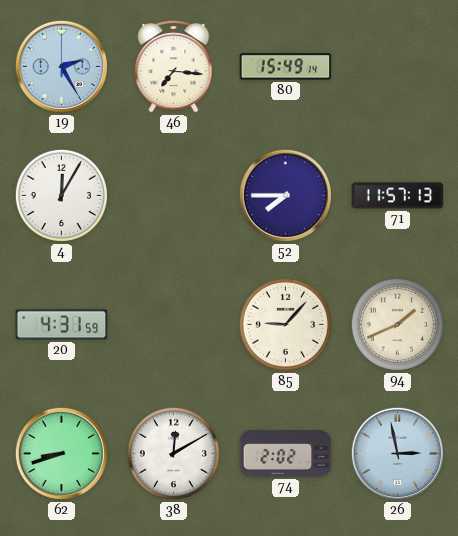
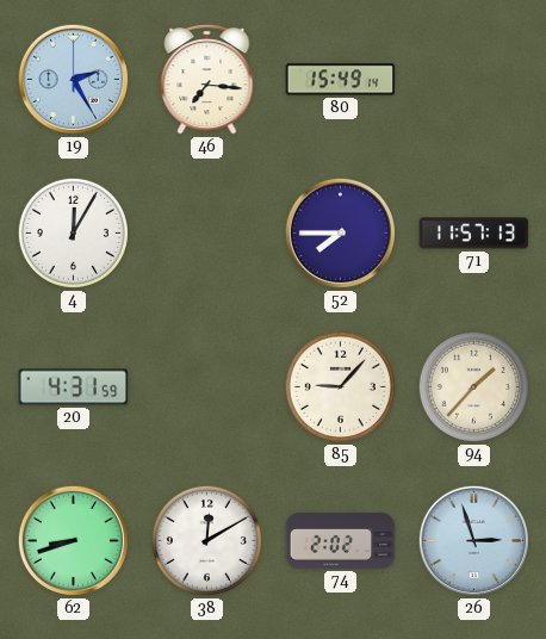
94: 1:41 -> 1:37
26: 2:58 -> 2:57
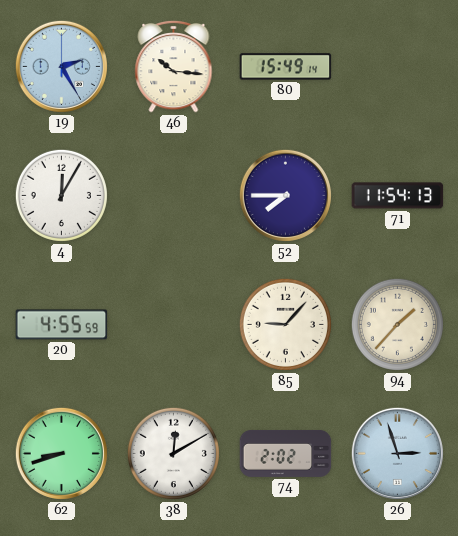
46: 7:16 -> 10:16
71: 11:57 -> 11:54
20: 4:31 -> 4:55
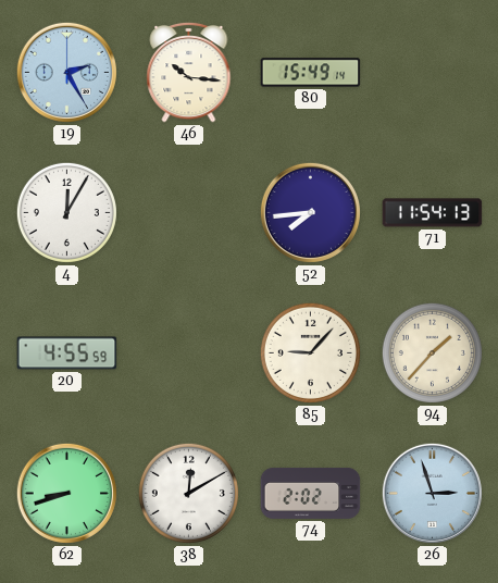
52: 7:45 -> 7:44
